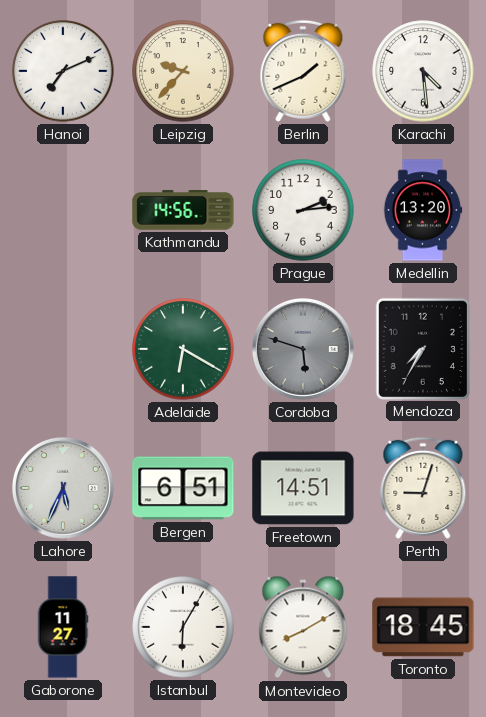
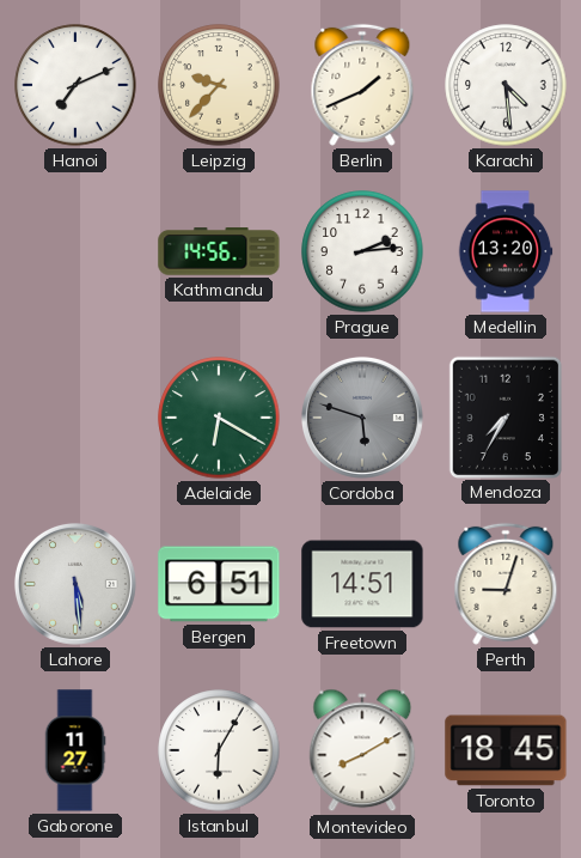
Lahore: 5:34 -> 5:29
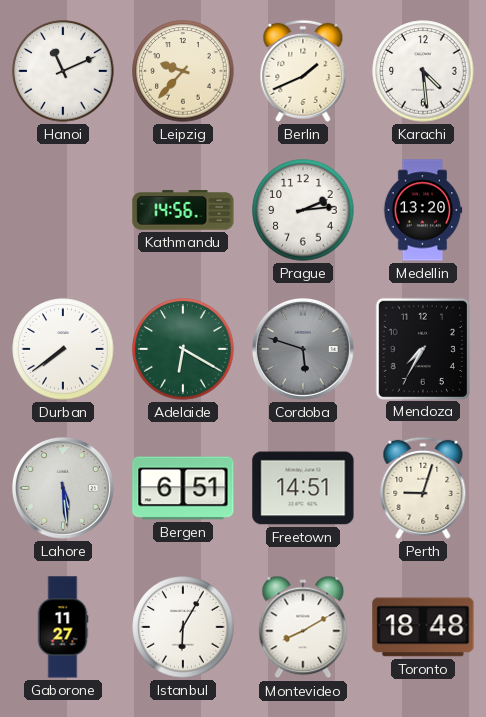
Hanoi: 7:11 -> 11:11
Durban: none -> 7:39
Toronto: 18:45 -> 18:48
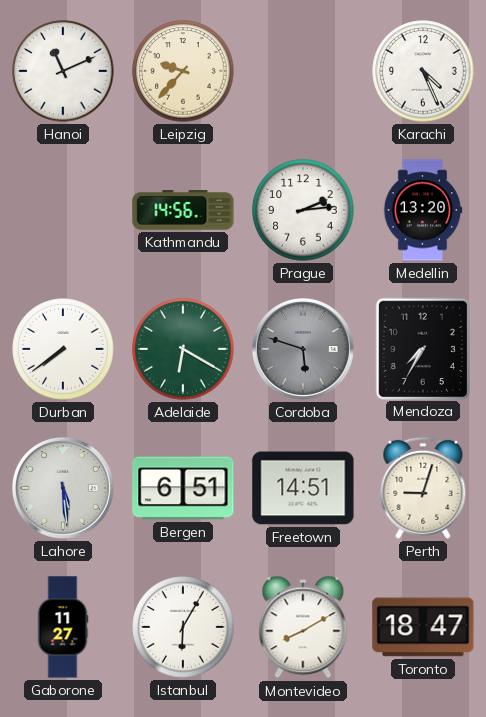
Berlin: 1:41 -> none
Karachi: 4:29 -> 4:26
Toronto: 18:48 -> 18:47
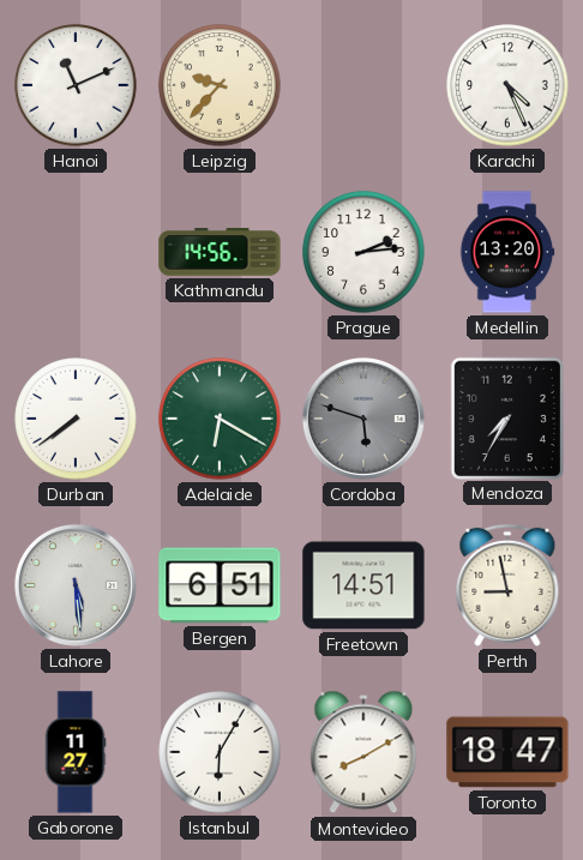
Perth: 9:03 -> 8:58
